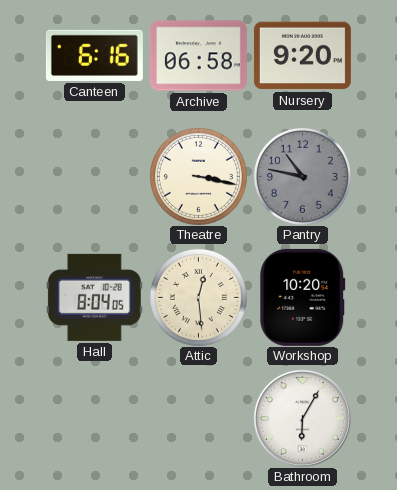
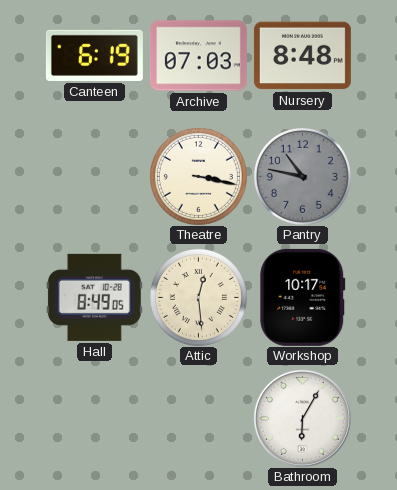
Canteen: 6:16 -> 6:19
Archive: 06:58 -> 07:03
Nursery: 9:20 -> 8:48
Hall: 8:04 -> 8:49
Workshop: 10:20 -> 10:17
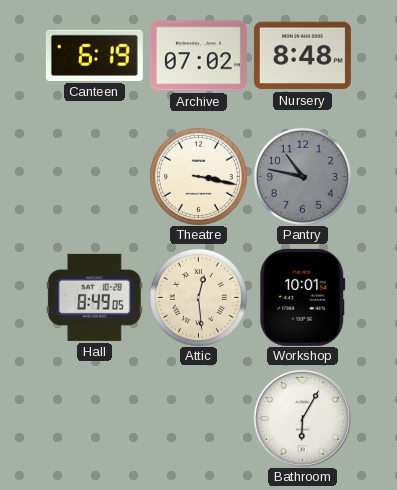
Archive: 07:03 -> 07:02
Workshop: 10:17 -> 10:01
